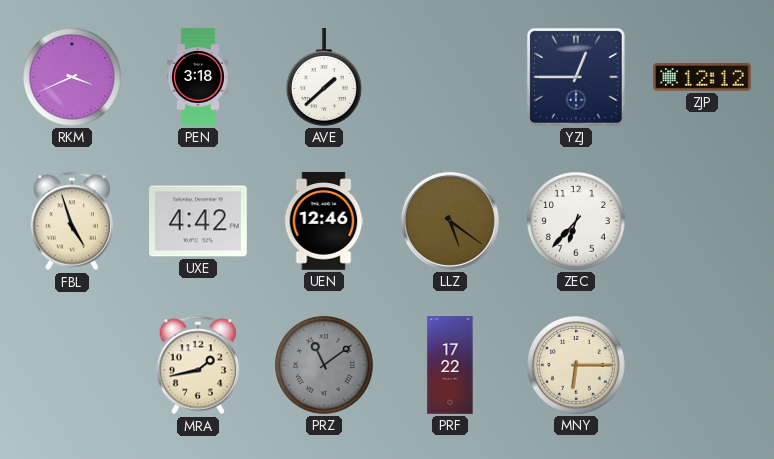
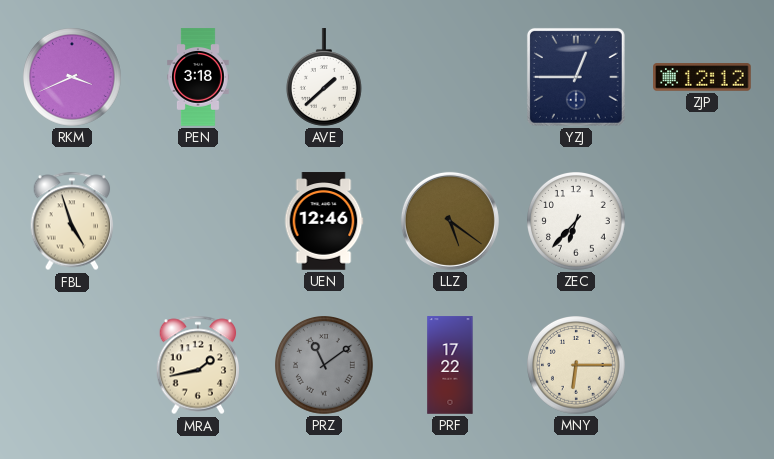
UXE: 4:42 -> none
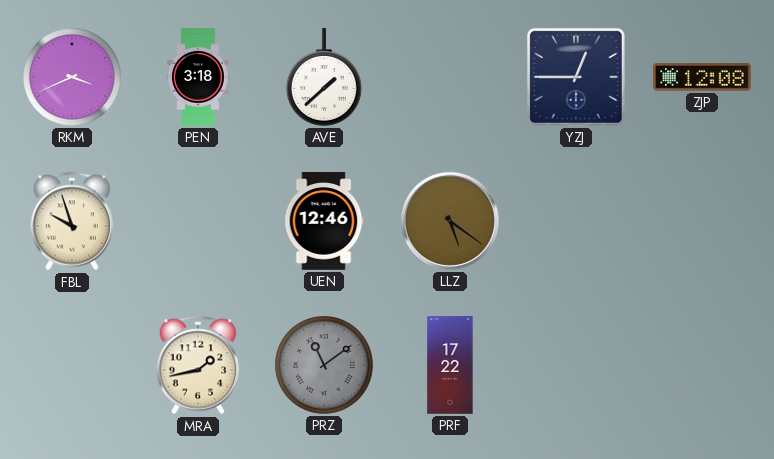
ZJP: 12:12 -> 12:08
FBL: 4:57 -> 9:57
ZEC: 6:37 -> none
MNY: 6:15 -> none
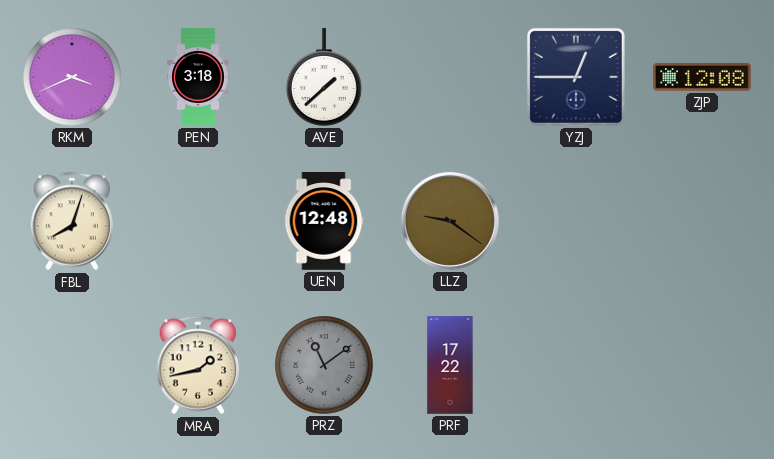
FBL: 9:57 -> 8:03
UEN: 12:46 -> 12:48
LLZ: 5:21 -> 9:21
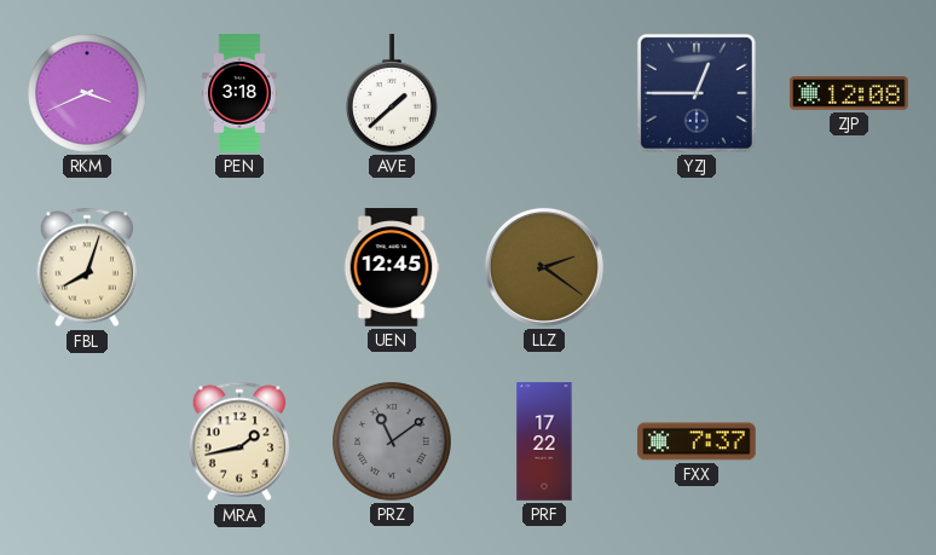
UEN: 12:48 -> 12:45
LLZ: 9:21 -> 2:21
FXX: none -> 7:37
